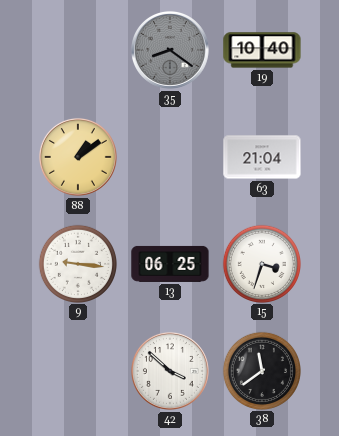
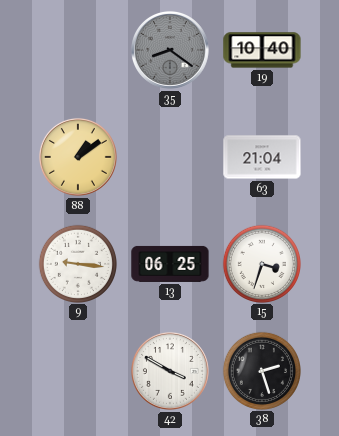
42: 3:52 -> 3:50
38: 11:39 -> 2:27
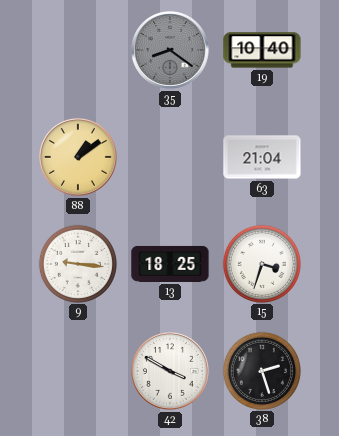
13: 06:25 -> 18:25
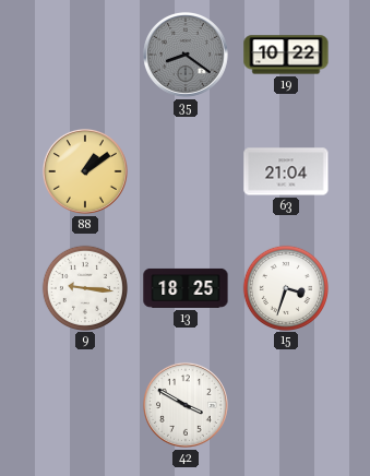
19: 10:40 -> 10:22
38: 2:27 -> none
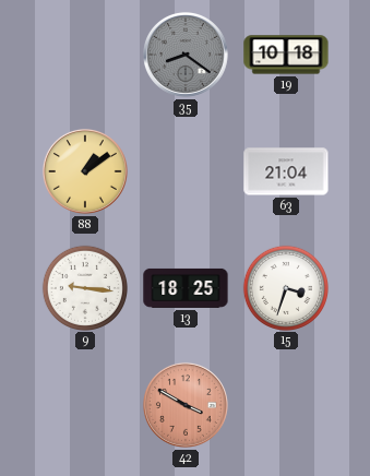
19: 10:22 -> 10:18
42 dial: white -> salmon
